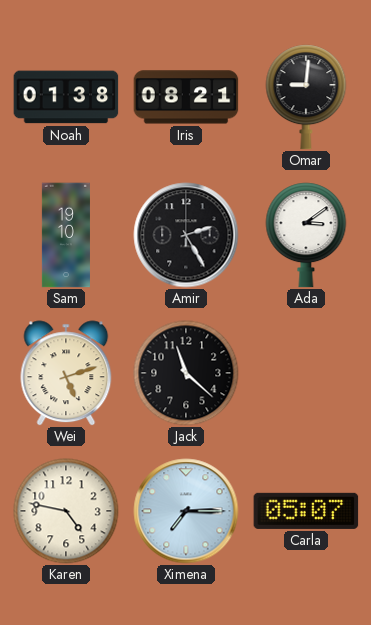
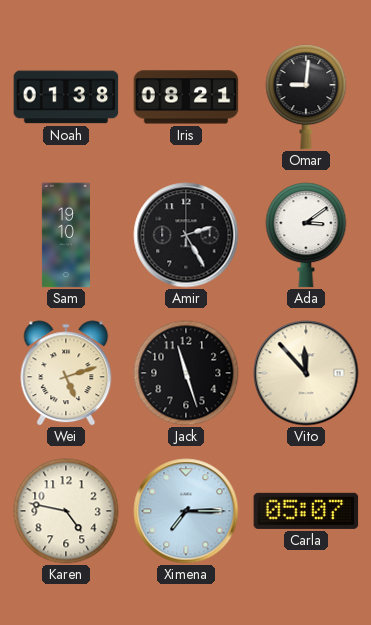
Jack: 11:22 -> 11:27
Vito: none -> 11:53
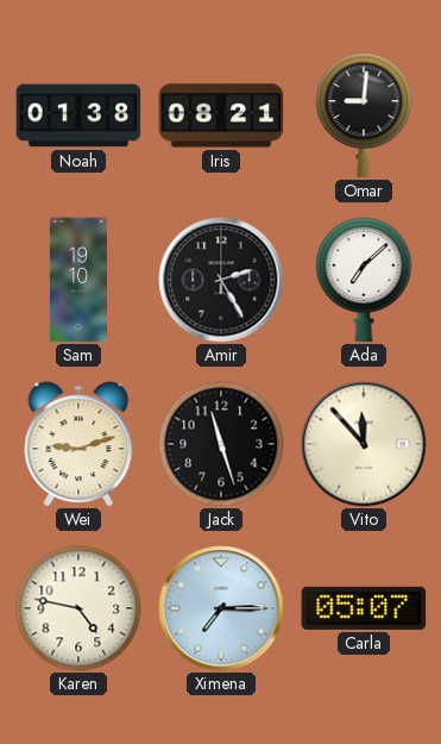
Ada: 3:09 -> 7:08
Wei: 5:12 -> 9:12
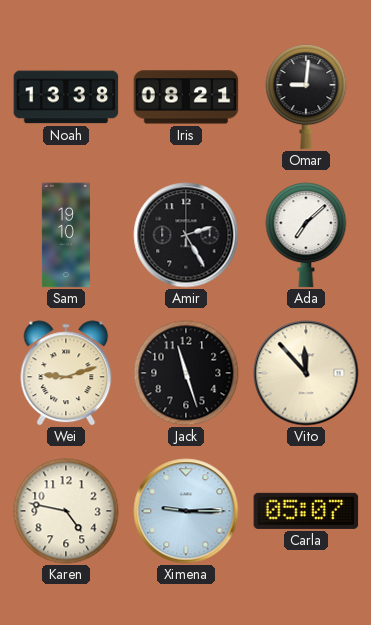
Noah: 01:38 -> 13:38
Ximena: 7:15 -> 9:15
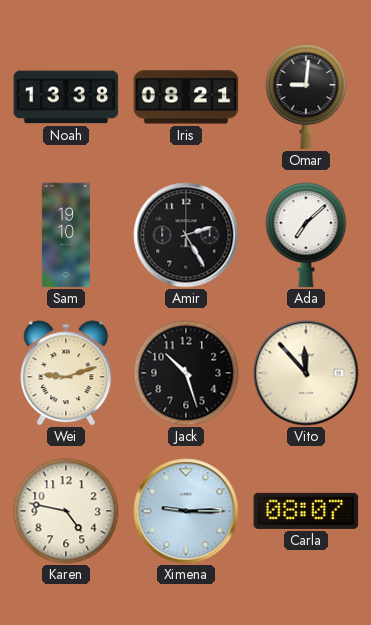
Jack: 11:27 -> 10:27
Carla: 05:07 -> 08:07
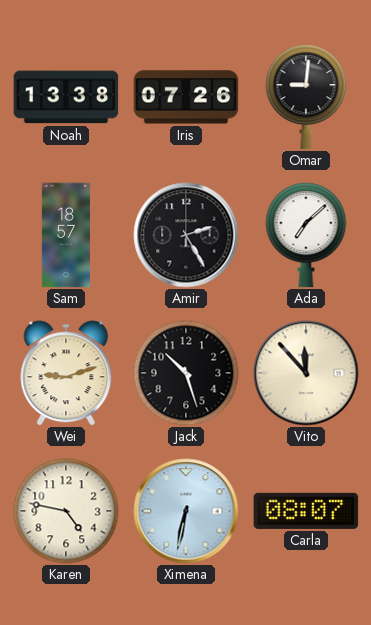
Iris: 08:21 -> 07:26
Sam: 19:10 -> 18:57
Ximena: 9:15 -> 6:32
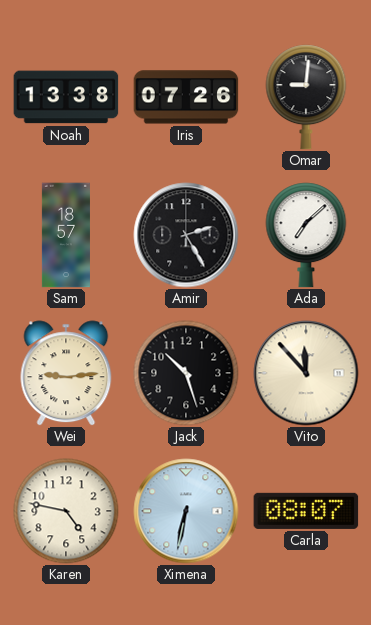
Wei: 9:12 -> 9:14
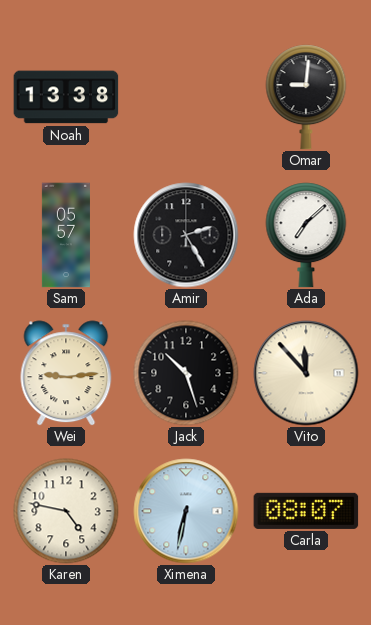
Iris: 07:26 -> none
Sam: 18:57 -> 05:57
